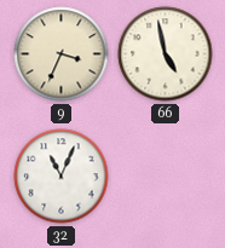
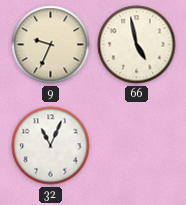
9: 3:34 -> 9:34
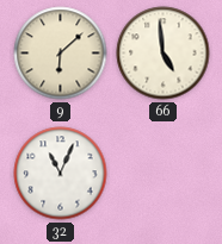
9: 9:34 -> 6:08
66: 4:58 -> 4:59
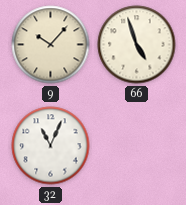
9: 6:08 -> 10:07
66: 4:59 -> 4:57
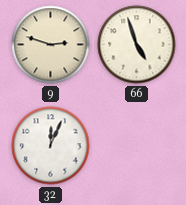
9: 10:07 -> 2:48
32: 11:04 -> 12:04
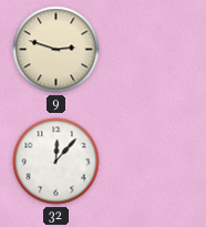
66: 4:57 -> none
32: 12:04 -> 12:07
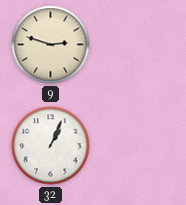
32: 12:07 -> 1:04
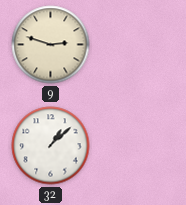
32: 1:04 -> 1:08
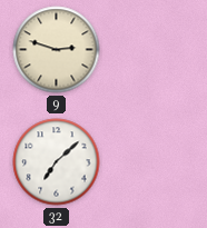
32: 1:08 -> 7:08
